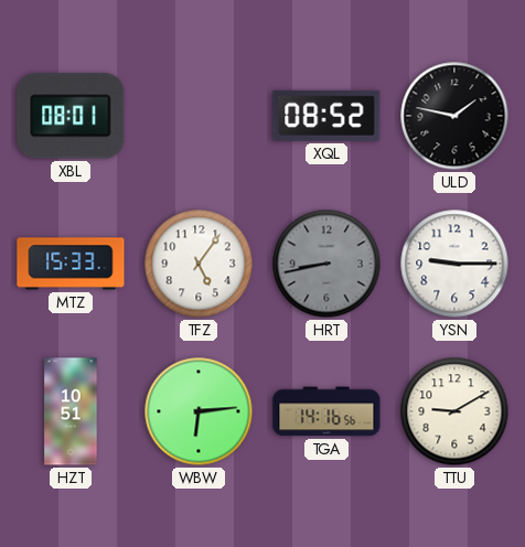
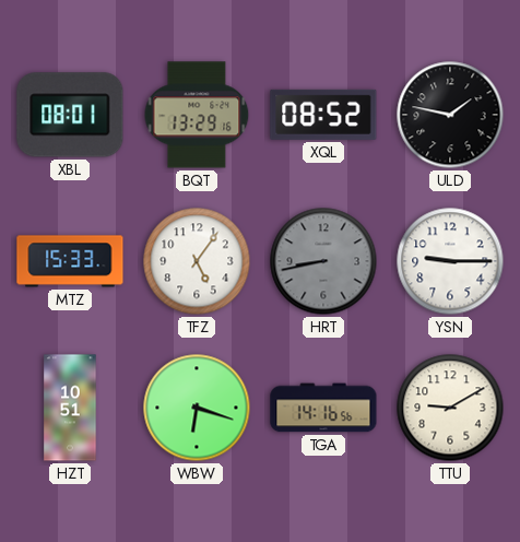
BQT: none -> 13:29
WBW: 6:14 -> 6:18
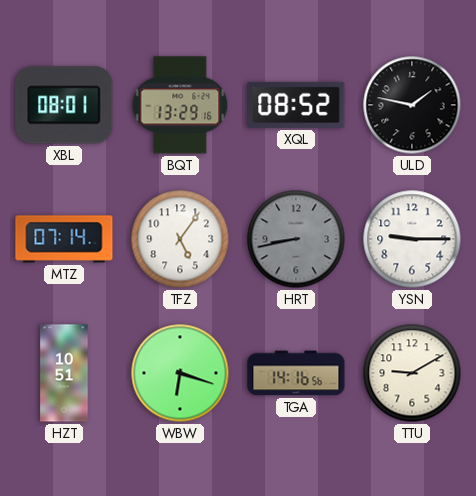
MTZ: 15:33 -> 07:14
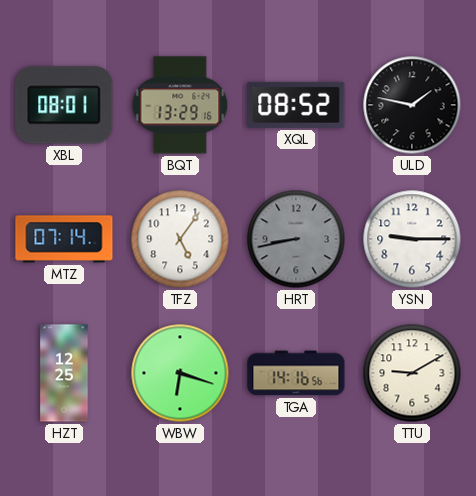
HZT: 10:51 -> 12:25
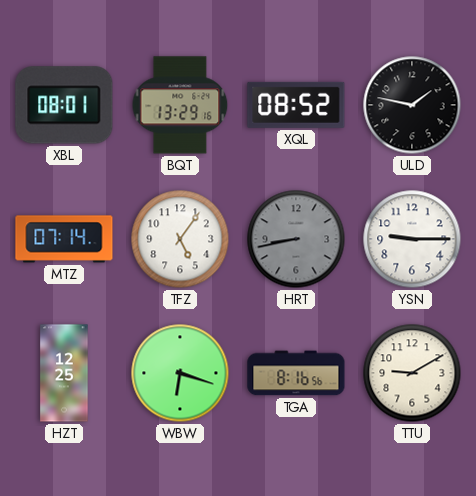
TGA: 14:16 -> 8:16
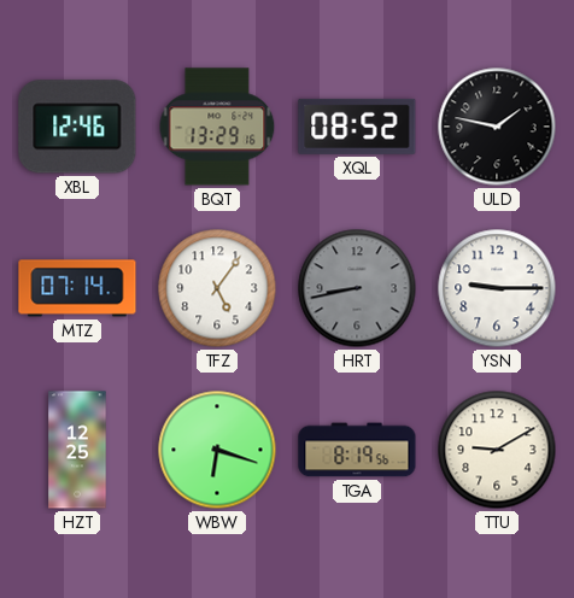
XBL: 08:01 -> 12:46
TGA: 8:16 -> 8:19
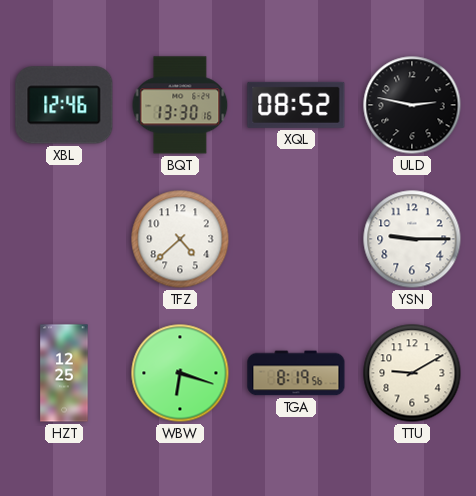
BQT: 13:29 -> 13:30
ULD: 1:47 -> 2:47
MTZ: 07:14 -> none
TFZ: 5:06 -> 4:38
HRT: 8:43 -> none
